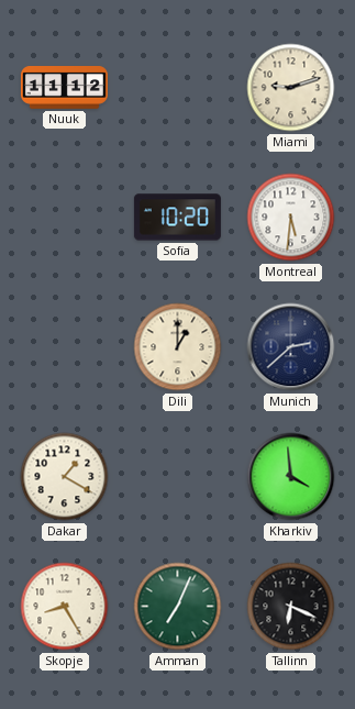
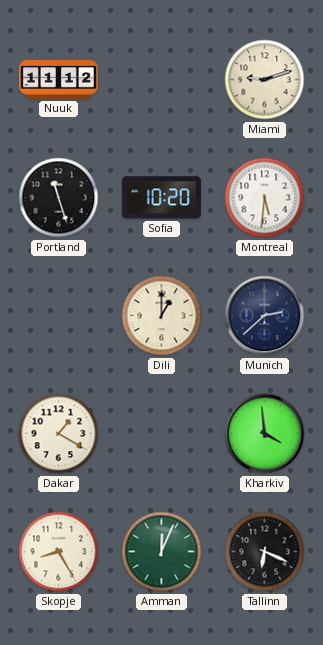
Portland: none -> 11:27
Amman: 7:04 -> 12:04
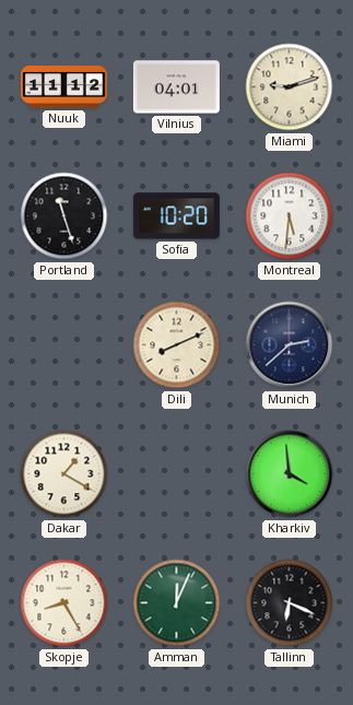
Vilnius: none -> 04:01
Dili: 1:00 -> 8:11
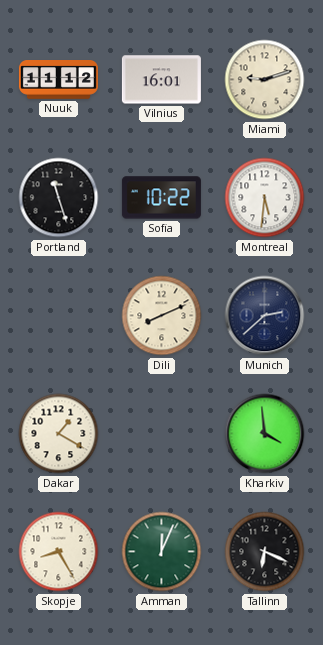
Vilnius: 04:01 -> 16:01
Sofia: 10:20 -> 10:22
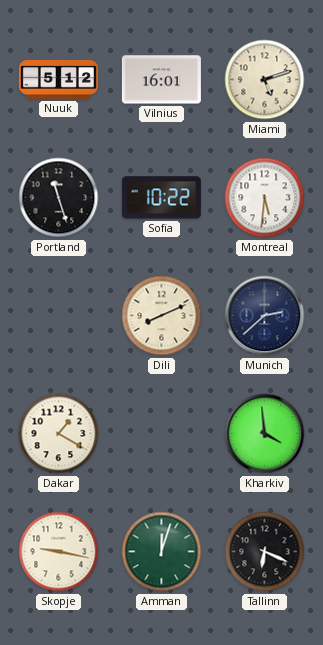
Nuuk: 11:12 -> 5:12
Miami: 9:12 -> 5:12
Skopje: 8:25 -> 9:17
Amman: 12:04 -> 12:03
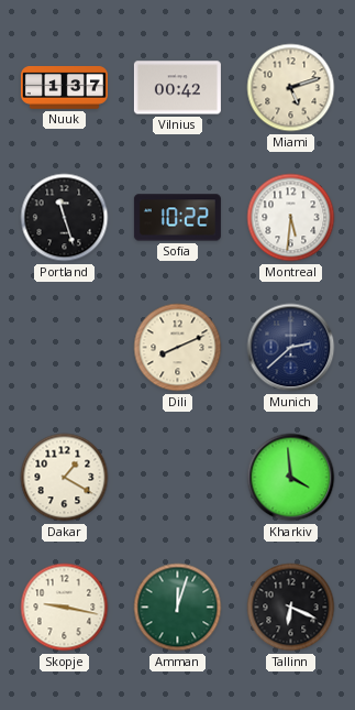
Nuuk: 5:12 -> 1:37
Vilnius: 16:01 -> 00:42
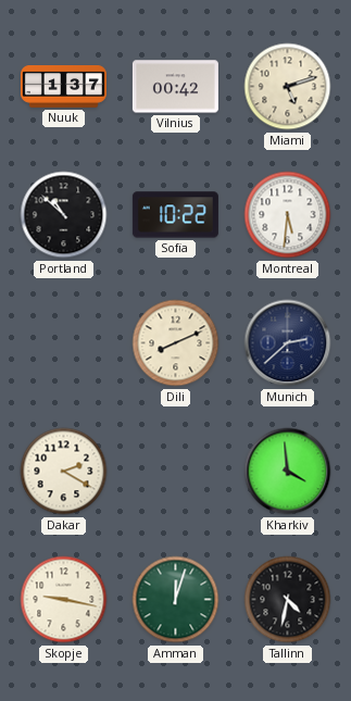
Portland: 11:27 -> 10:52
Dakar: 1:20 -> 2:20
Tallinn: 6:19 -> 4:32
